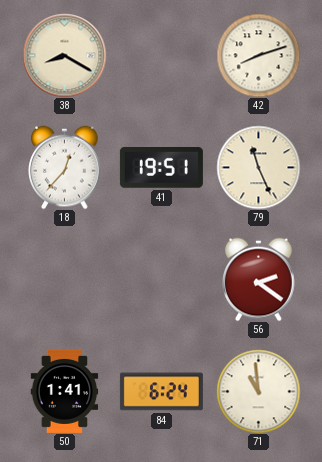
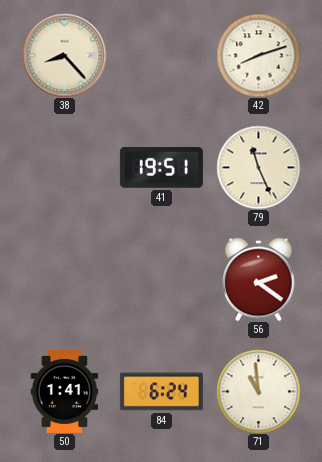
38: 8:20 -> 8:23
18: 12:37 -> none
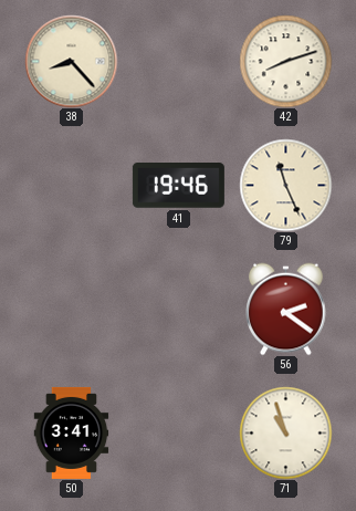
41: 19:51 -> 19:46
50: 1:41 -> 3:41
84: 6:24 -> none
71: 10:59 -> 10:57
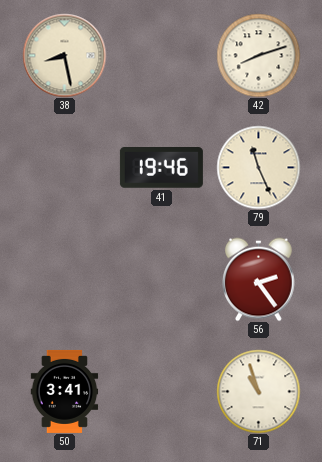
38: 8:23 -> 8:28
56: 2:21 -> 2:24
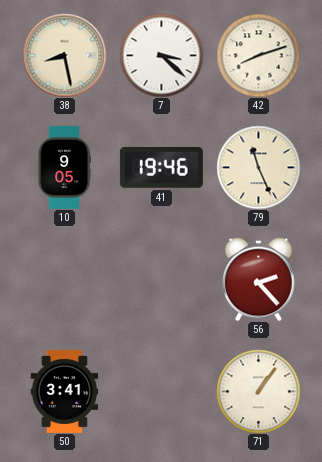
7: none -> 3:22
10: none -> 9:05
56: 2:24 -> 2:23
71: 10:57 -> 1:06
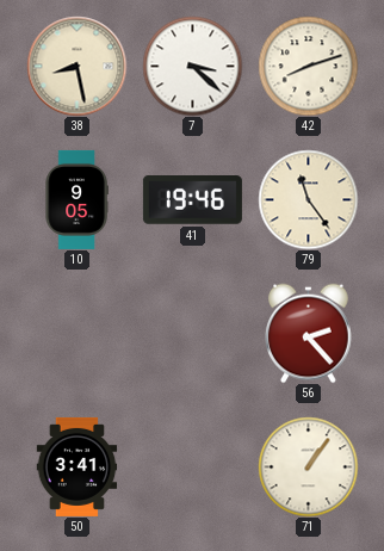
79: 11:26 -> 11:24
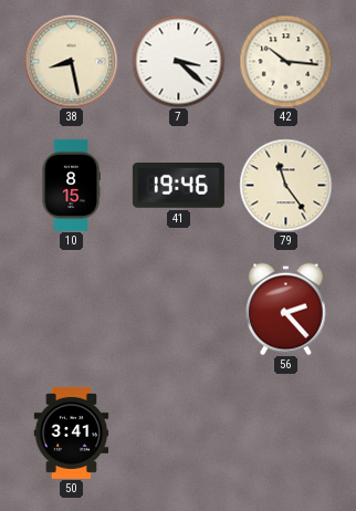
42: 8:12 -> 10:16
10: 9:05 -> 8:15
71: 1:06 -> none
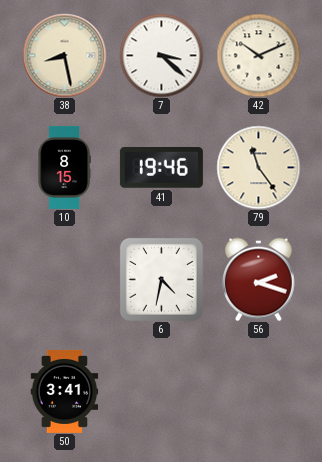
42: 10:16 -> 10:11
6: none -> 4:32
56: 2:23 -> 2:18
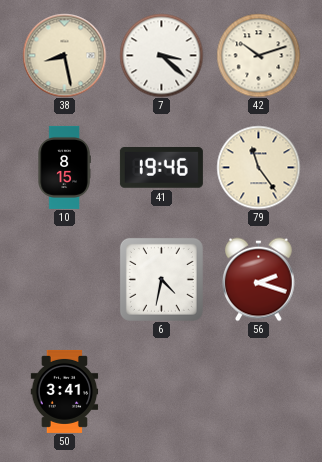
42: 10:11 -> 10:12
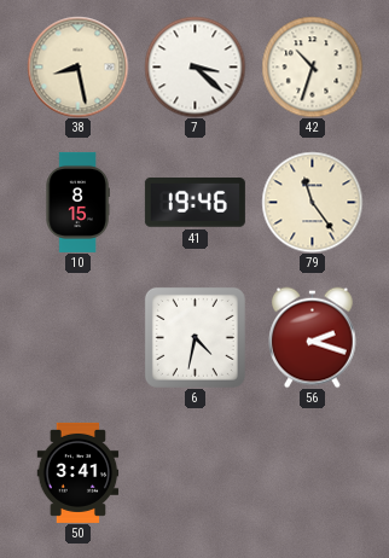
42: 10:12 -> 10:33
